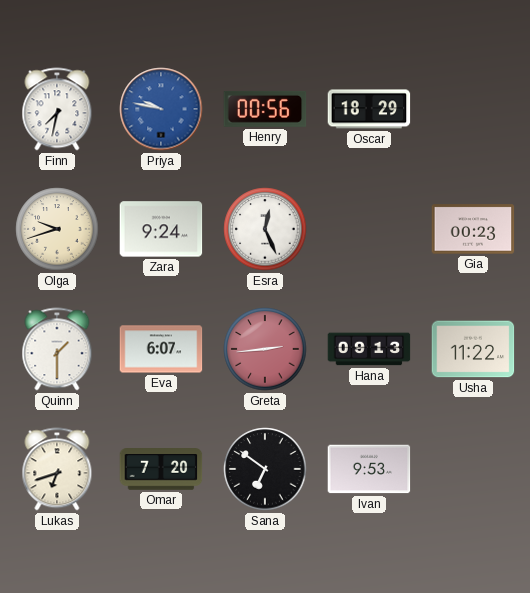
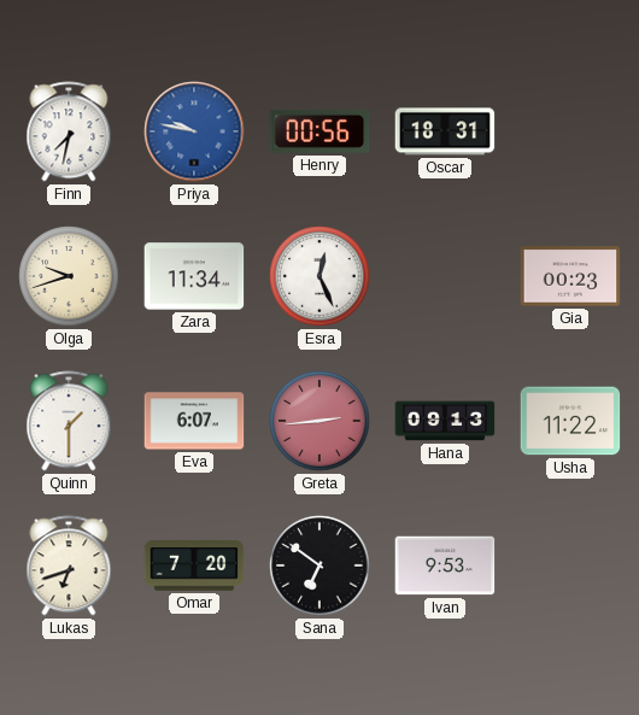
Oscar: 18:29 -> 18:31
Zara: 9:24 -> 11:34
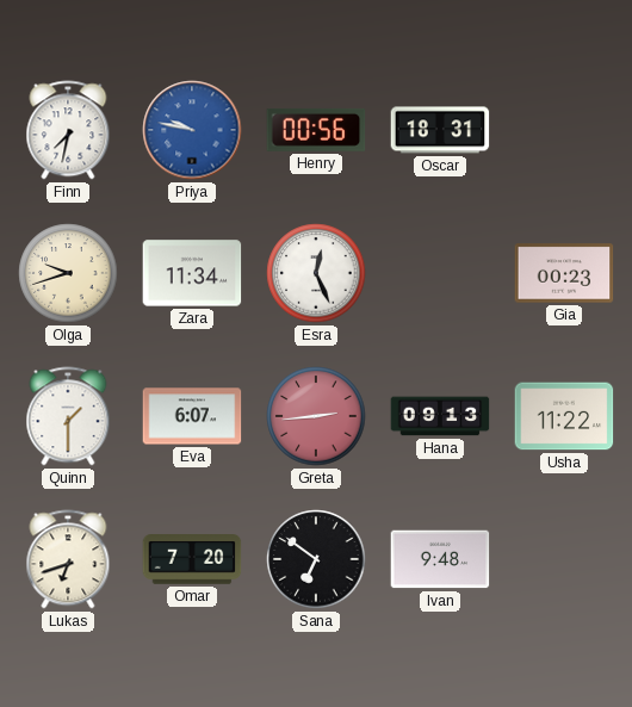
Ivan: 9:53 -> 9:48
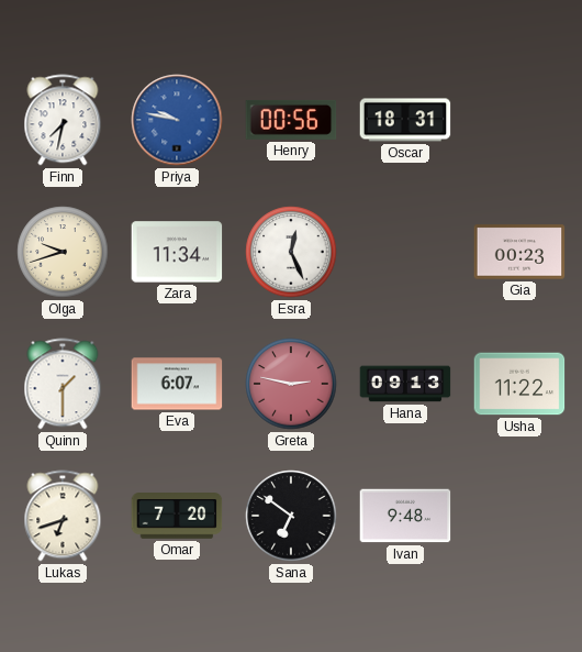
Greta: 2:44 -> 2:47
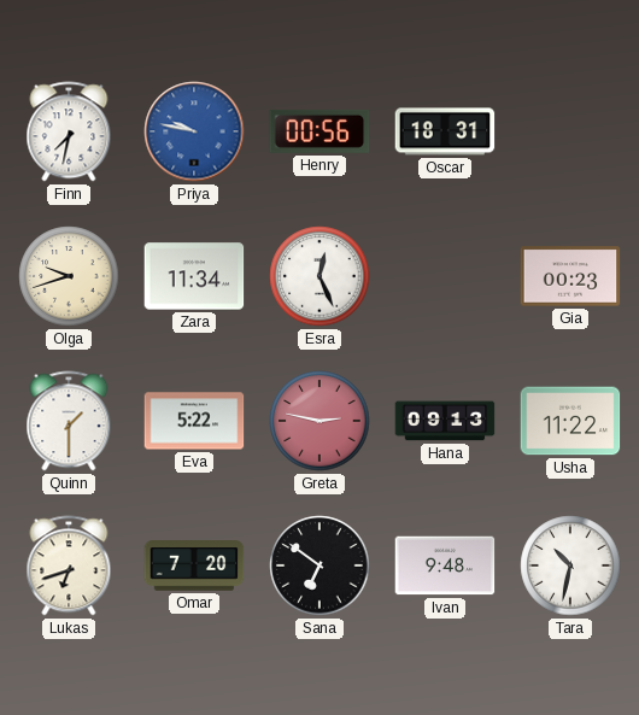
Eva: 6:07 -> 5:22
Tara: none -> 10:32
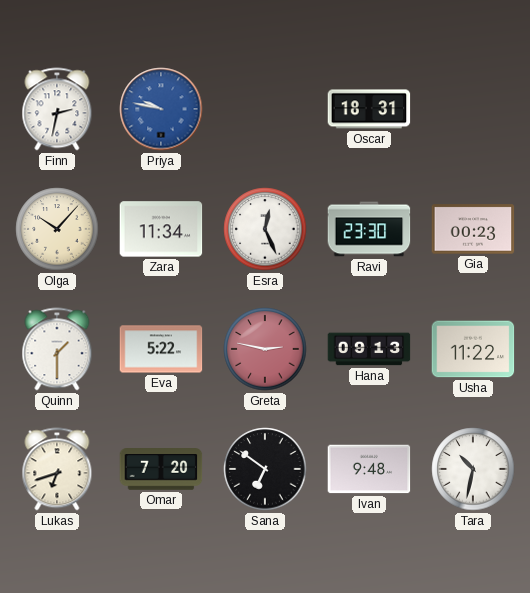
Finn: 7:32 -> 2:32
Henry: 00:56 -> none
Olga: 9:42 -> 10:07
Ravi: none -> 23:30
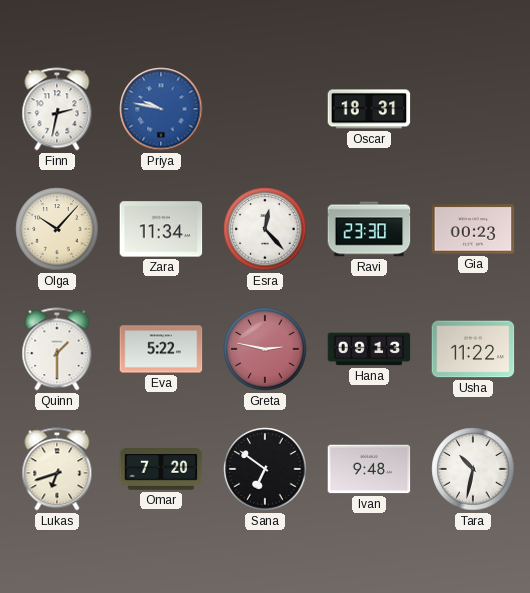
Esra: 12:26 -> 12:23
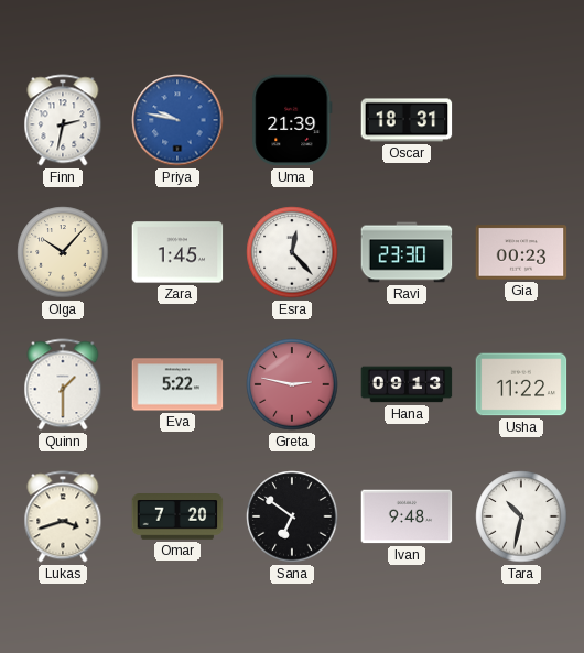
Uma: none -> 21:39
Zara: 11:34 -> 1:45
Lukas: 6:42 -> 3:42
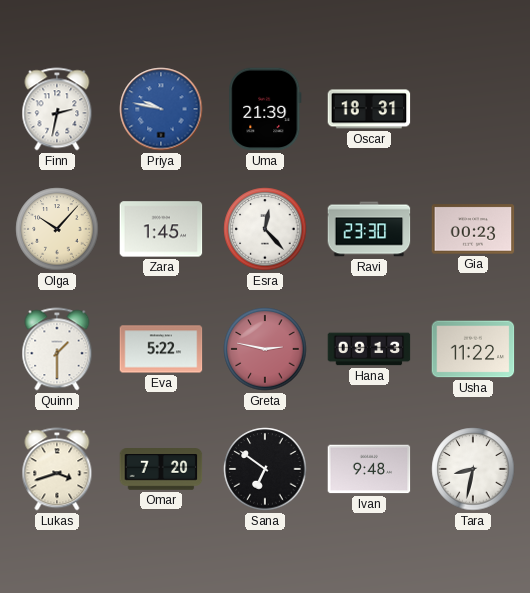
Tara: 10:32 -> 8:32
